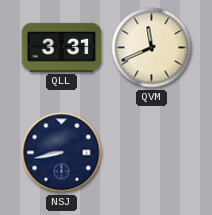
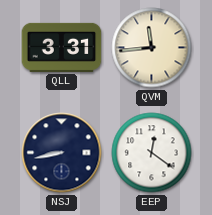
QVM: 11:41 -> 11:44
EEP: none -> 12:21
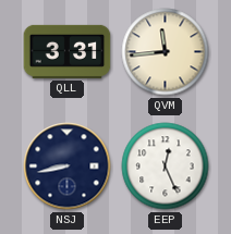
EEP: 12:21 -> 12:26
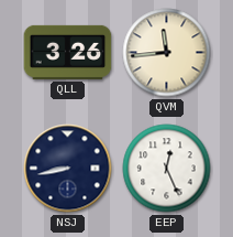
QLL: 3:31 -> 3:26
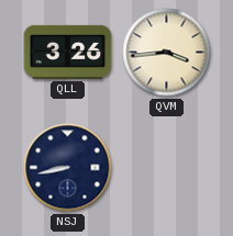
QVM: 11:44 -> 3:44
EEP: 12:26 -> none
